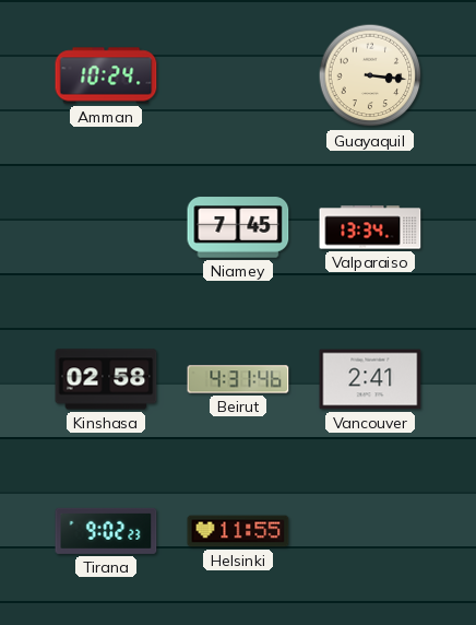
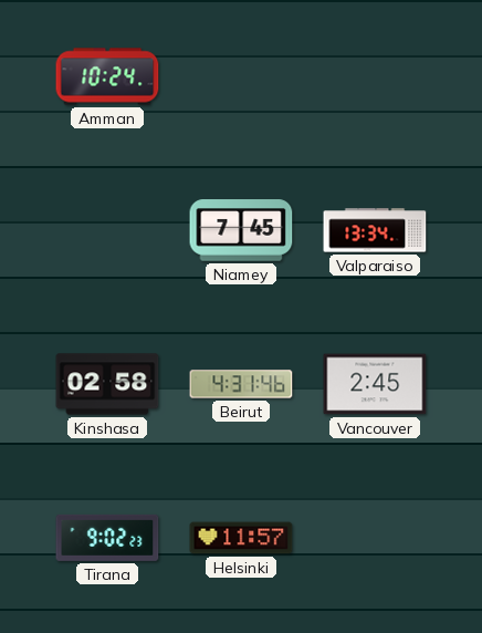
Guayaquil: 3:16 -> none
Vancouver: 2:41 -> 2:45
Helsinki: 11:55 -> 11:57
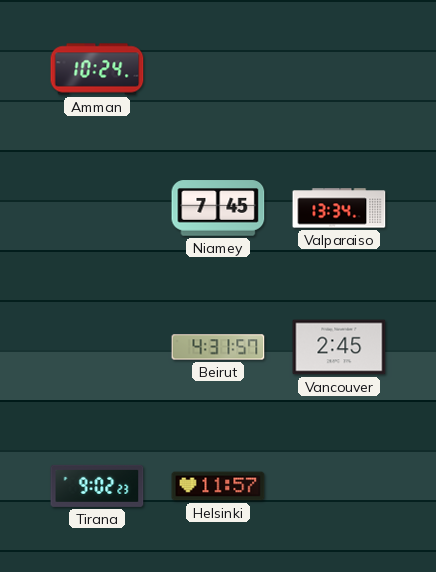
Kinshasa: 02:58 -> none
Beirut: 4:31:46 -> 4:31:57
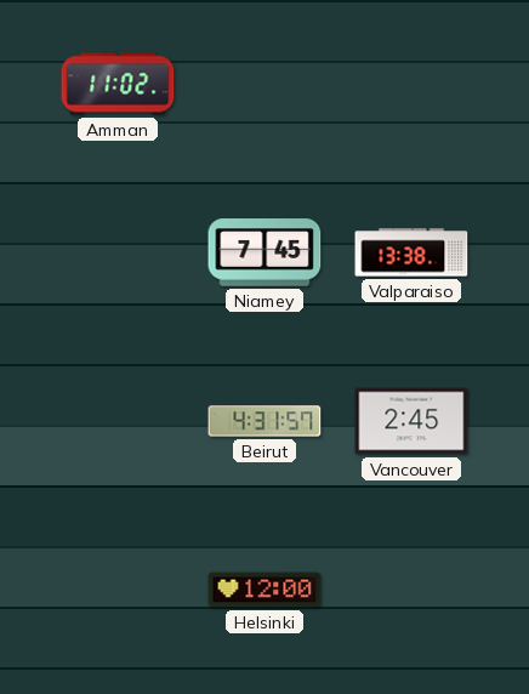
Amman: 10:24 -> 11:02
Valparaiso: 13:34 -> 13:38
Tirana: 9:02 -> none
Helsinki: 11:57 -> 12:00
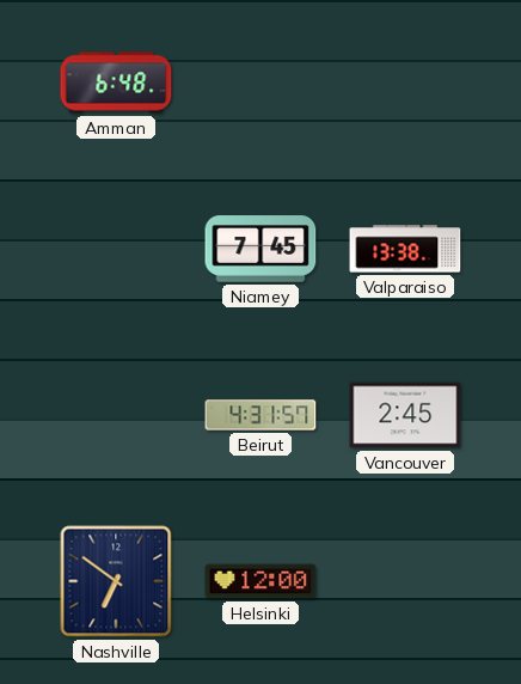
Amman: 11:02 -> 6:48
Nashville: none -> 6:51
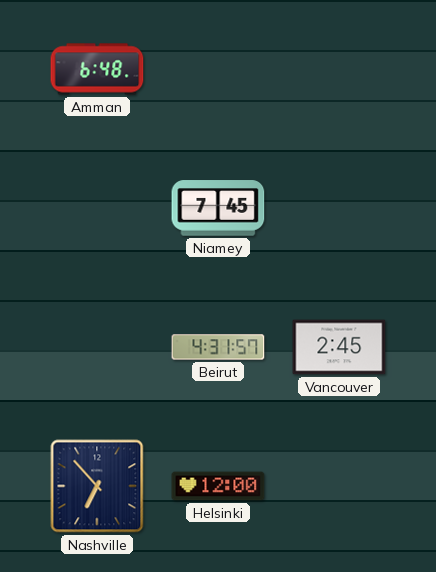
Valparaiso: 13:38 -> none
Nashville: 6:51 -> 6:53
